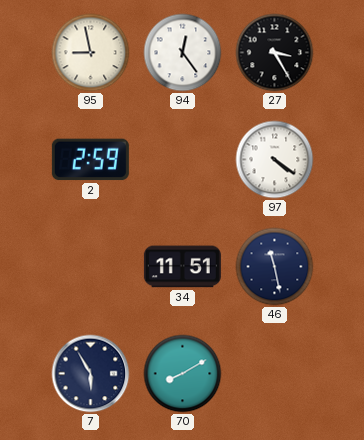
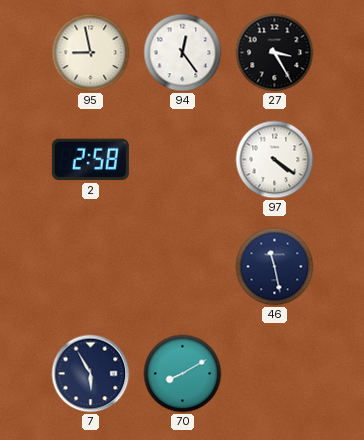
2: 2:59 -> 2:58
34: 11:51 -> none
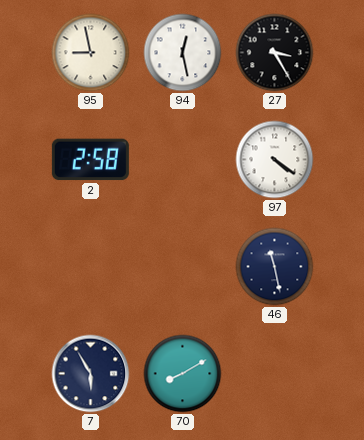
94: 12:24 -> 12:28
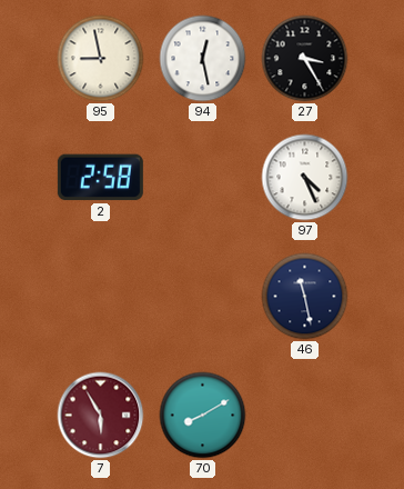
97: 4:21 -> 4:26
7 dial: navy -> burgundy
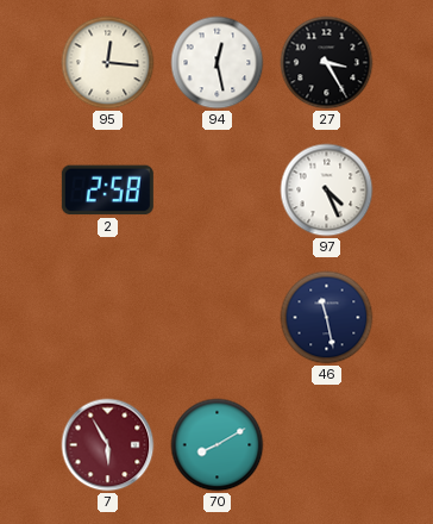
95: 8:58 -> 12:16
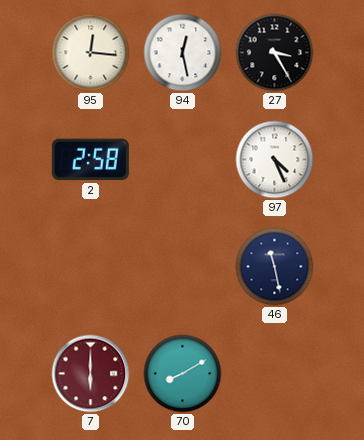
7: 5:55 -> 6:00
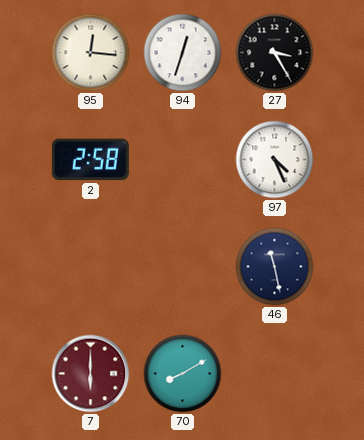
94: 12:28 -> 12:33
